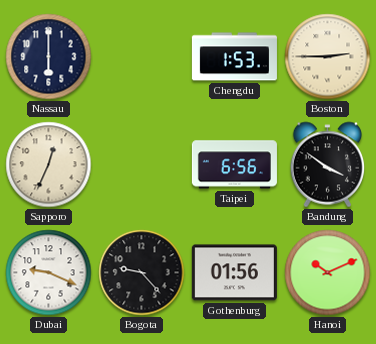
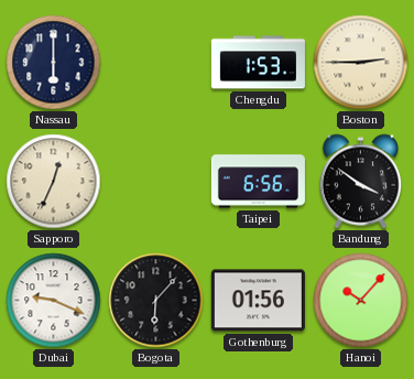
Bogota: 9:23 -> 6:07
Hanoi: 10:11 -> 10:07
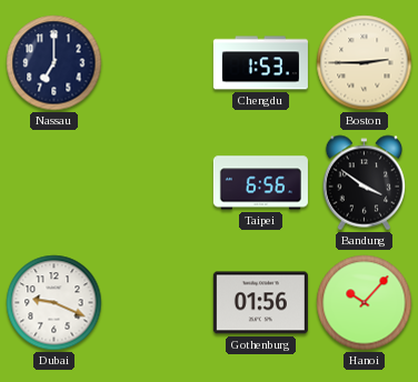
Nassau: 6:00 -> 7:00
Sapporo: 12:34 -> none
Bogota: 6:07 -> none
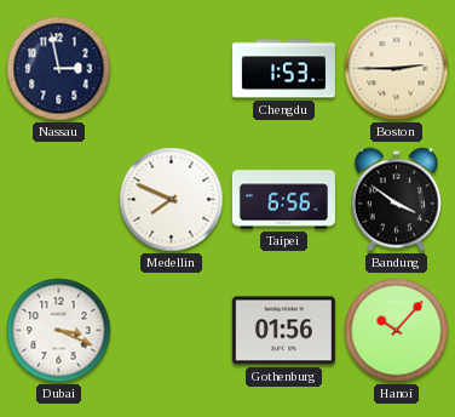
Nassau: 7:00 -> 2:58
Medellin: none -> 7:49
Dubai: 9:19 -> 3:19
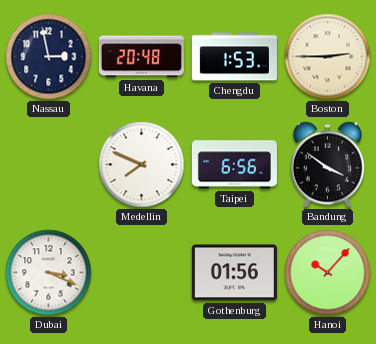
Havana: none -> 20:48
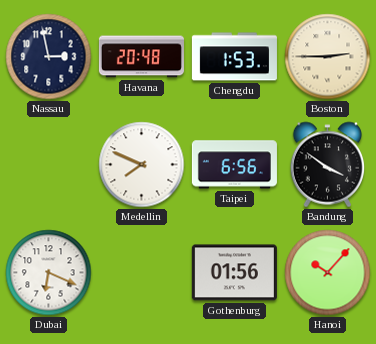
Dubai: 3:19 -> 6:19
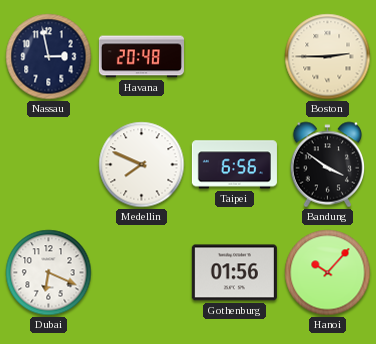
Chengdu: 1:53 -> none
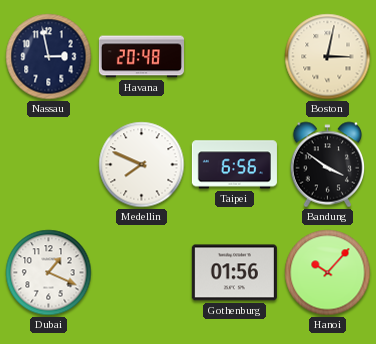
Boston: 2:45 -> 3:02
Dubai: 6:19 -> 1:19
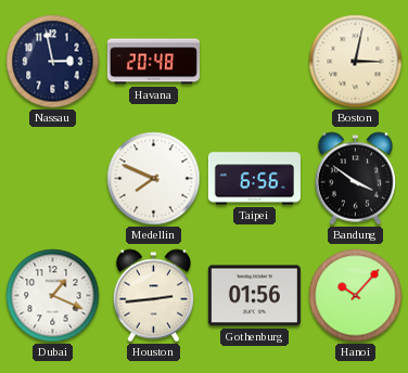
Houston: none -> 2:44
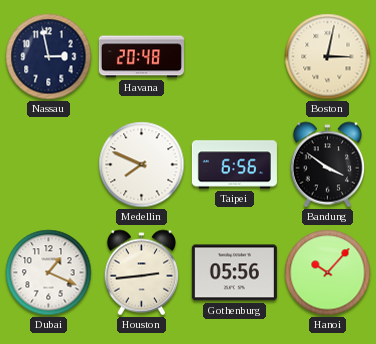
Gothenburg: 01:56 -> 05:56
